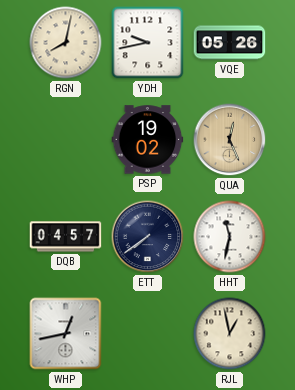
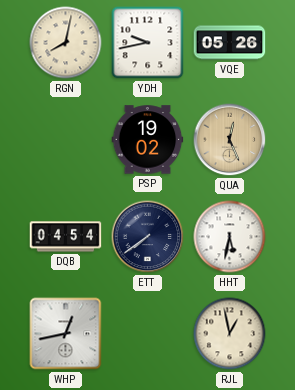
DQB: 04:57 -> 04:54
HHT: 11:32 -> 5:32
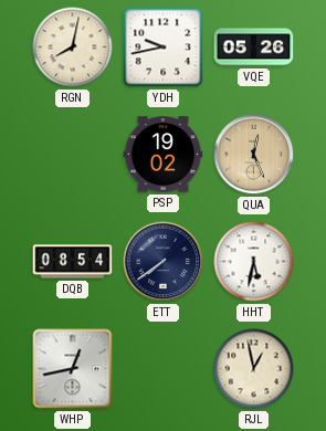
DQB: 04:54 -> 08:54
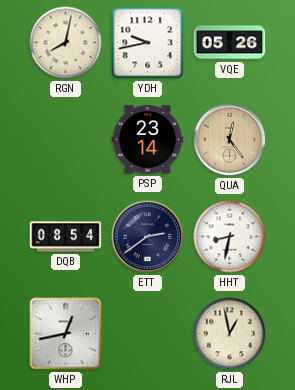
PSP: 19:02 -> 23:14
QUA: 12:26 -> 12:24
ETT: 7:39 -> 2:39
HHT: 5:32 -> 8:32
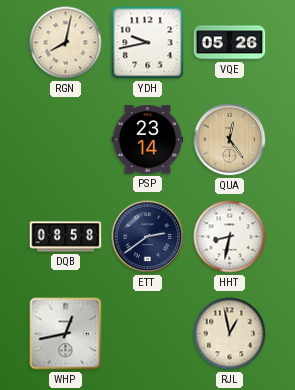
DQB: 08:54 -> 08:58
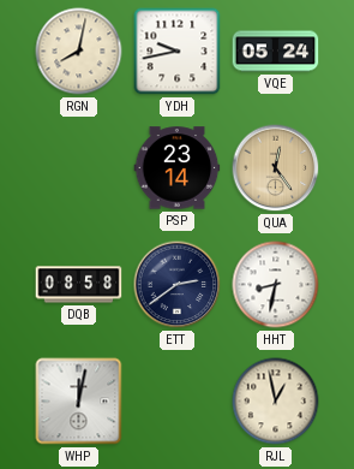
VQE: 05:26 -> 05:24
WHP: 12:43 -> 12:02
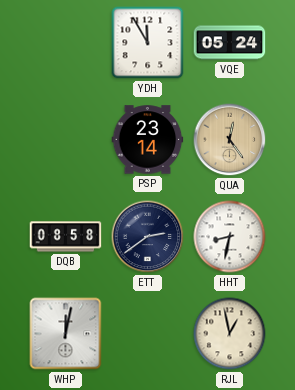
RGN: 8:02 -> none
YDH: 9:43 -> 11:55
